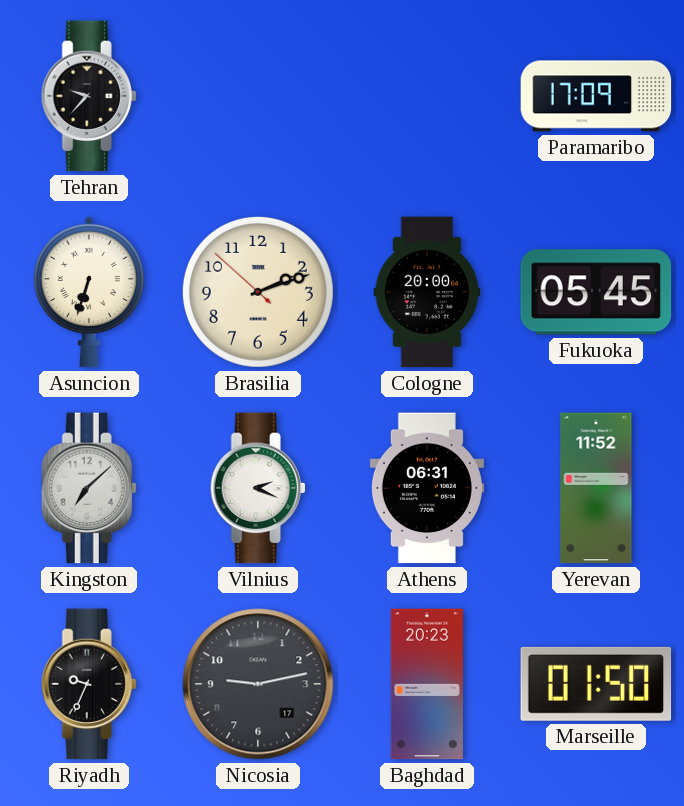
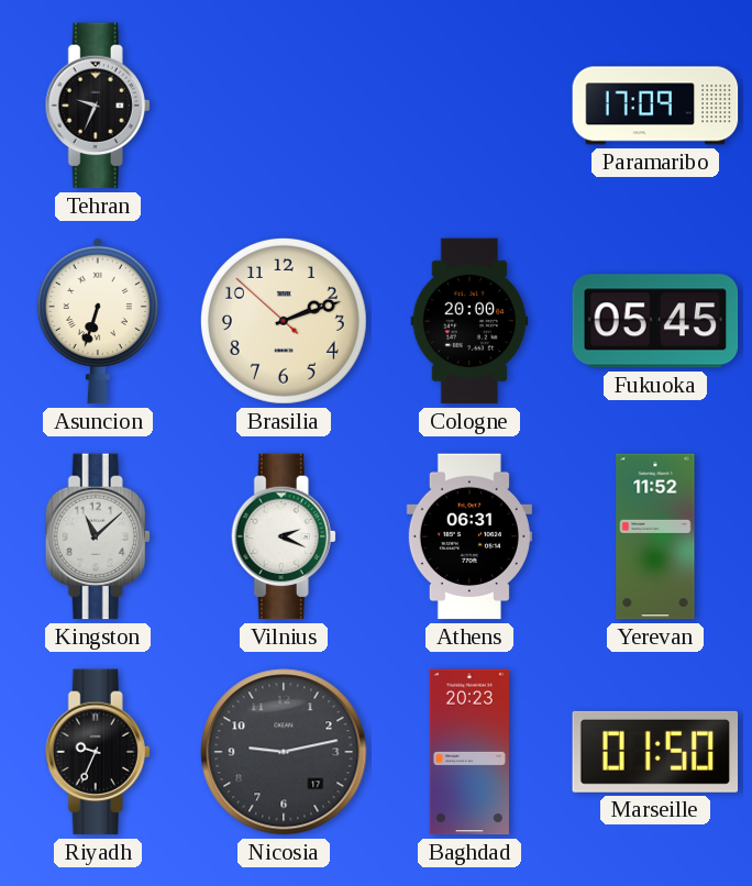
Tehran: 9:37 -> 9:34
Kingston: 7:08 -> 11:08
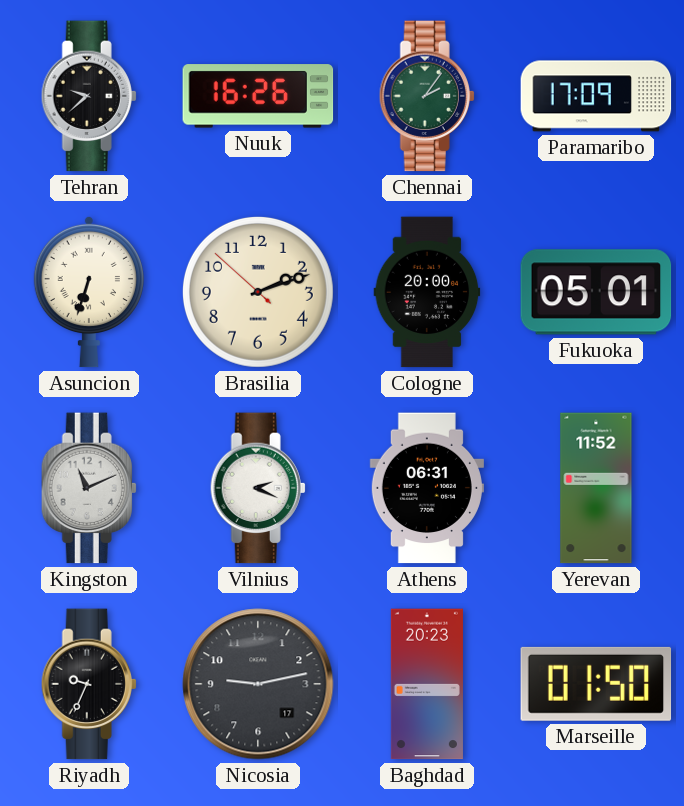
Tehran: 9:34 -> 9:38
Nuuk: none -> 16:26
Chennai: none -> 2:06
Fukuoka: 05:45 -> 05:01
Kingston: 11:08 -> 11:11
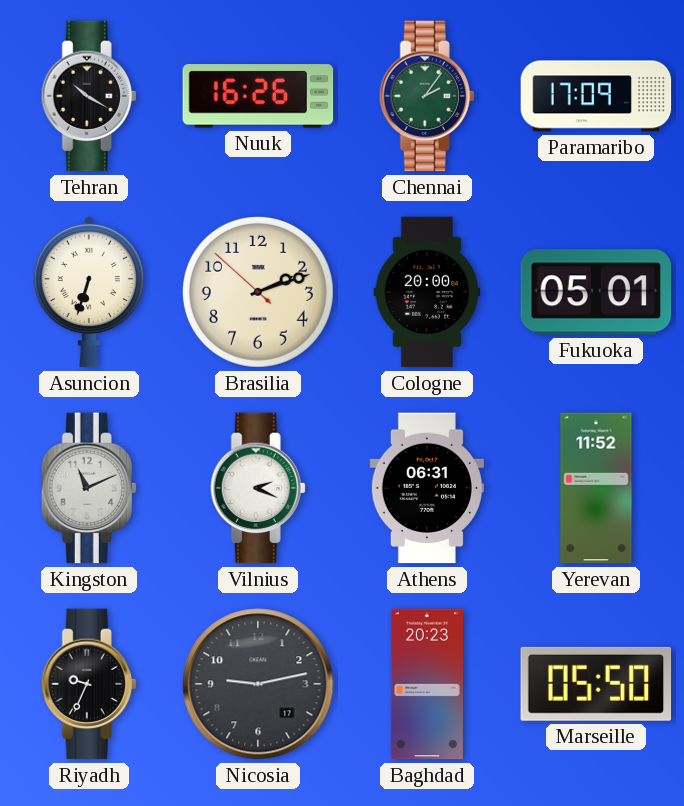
Tehran: 9:38 -> 10:20
Marseille: 01:50 -> 05:50
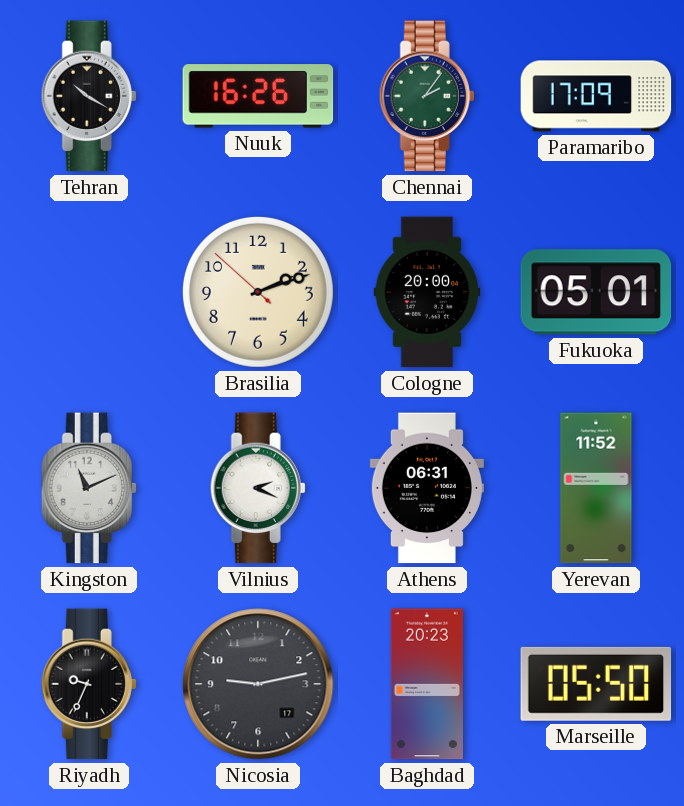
Asuncion: 6:33 -> none
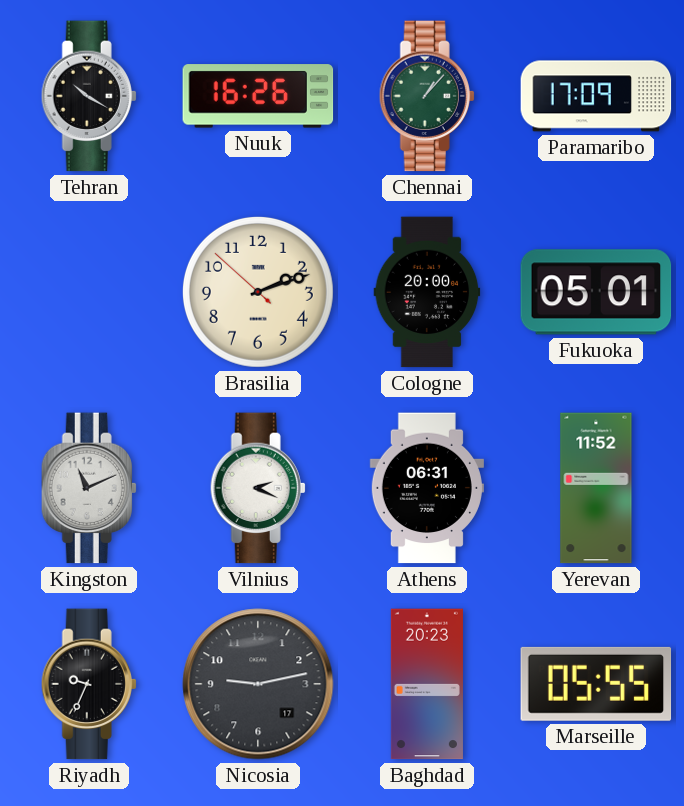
Chennai: 2:06 -> 1:07
Marseille: 05:50 -> 05:55
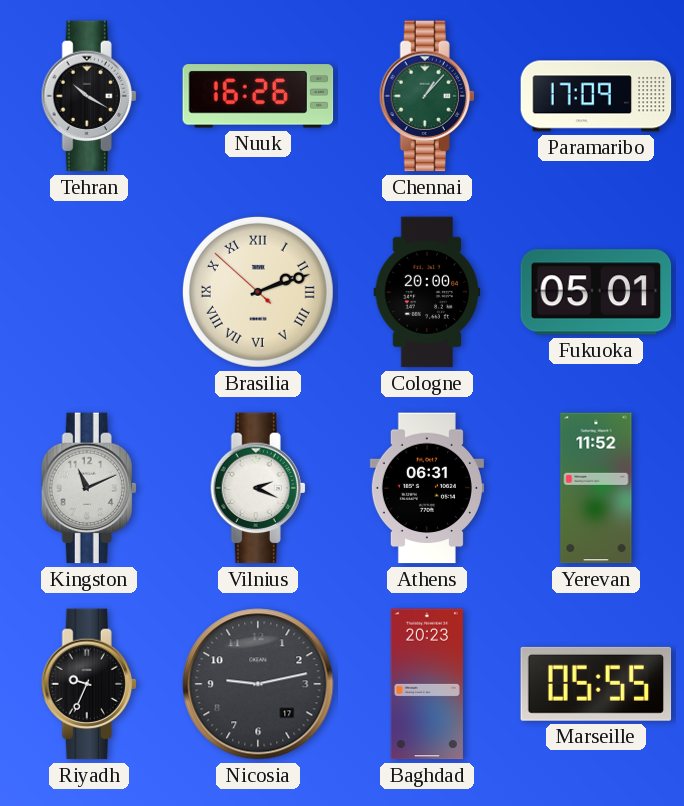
Brasilia numerals: Arabic -> Roman
